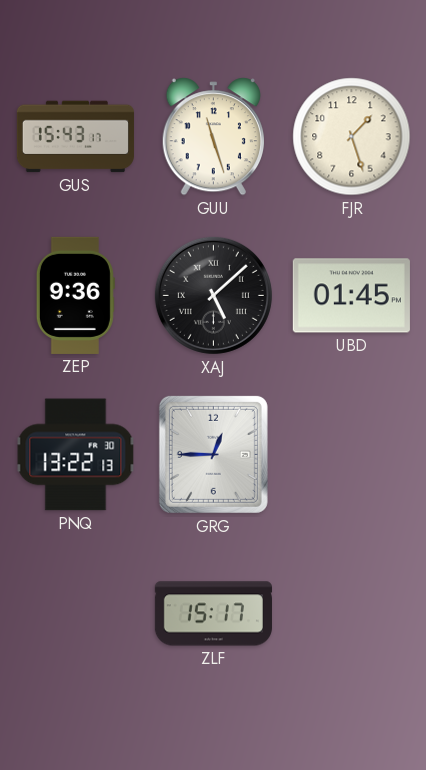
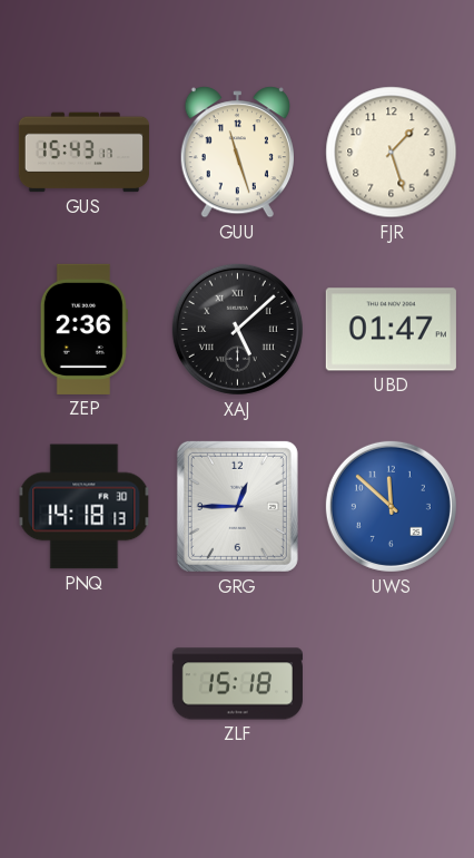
ZEP: 9:36 -> 2:36
UBD: 01:45 -> 01:47
PNQ: 13:22 -> 14:18
UWS: none -> 11:52
ZLF: 15:17 -> 15:18
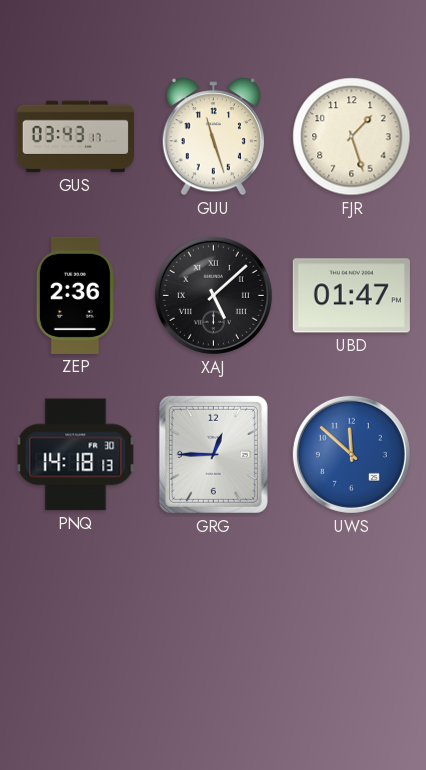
GUS: 15:43 -> 03:43
ZLF: 15:18 -> none
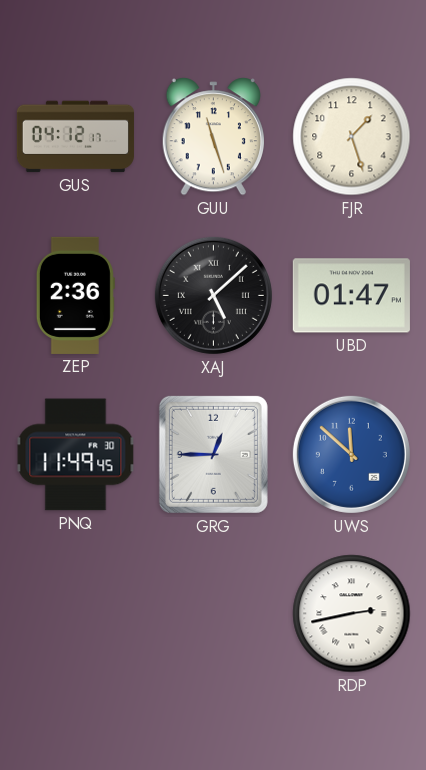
GUS: 03:43 -> 04:12
PNQ: 14:18 -> 11:49
RDP: none -> 2:43
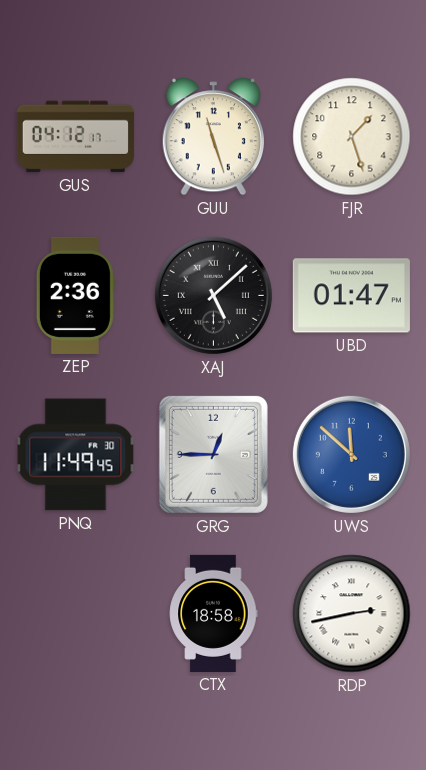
CTX: none -> 18:58
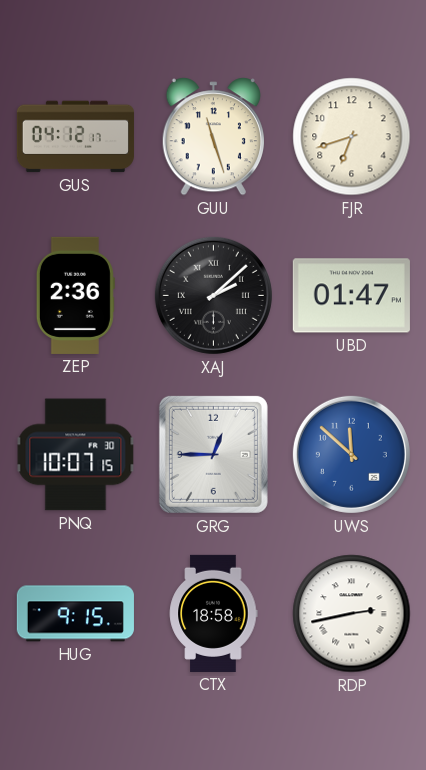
FJR: 1:27 -> 6:42
XAJ: 5:08 -> 2:08
PNQ: 11:49 -> 10:07
HUG: none -> 9:15
